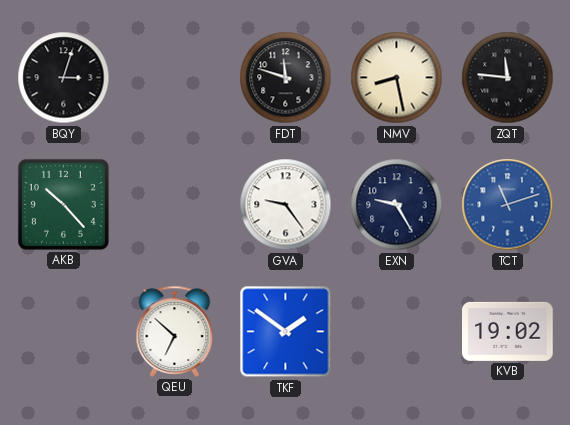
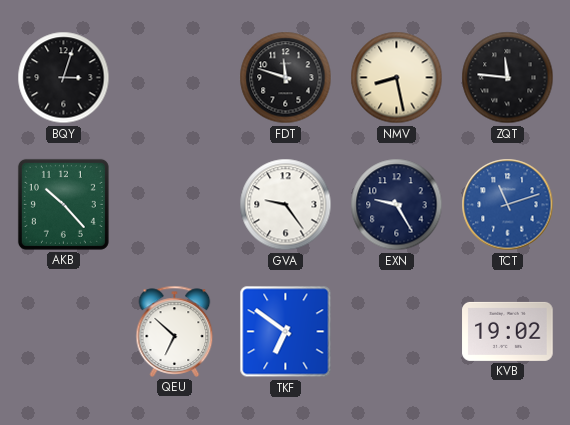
TKF: 1:51 -> 6:51
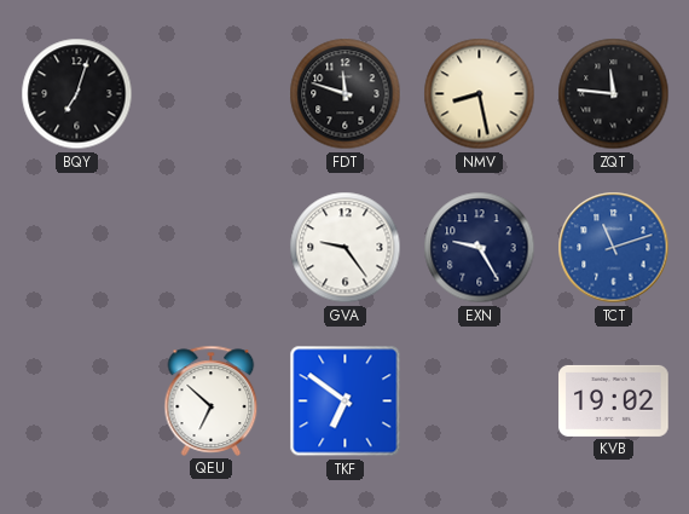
BQY: 3:03 -> 7:03
AKB: 10:23 -> none
